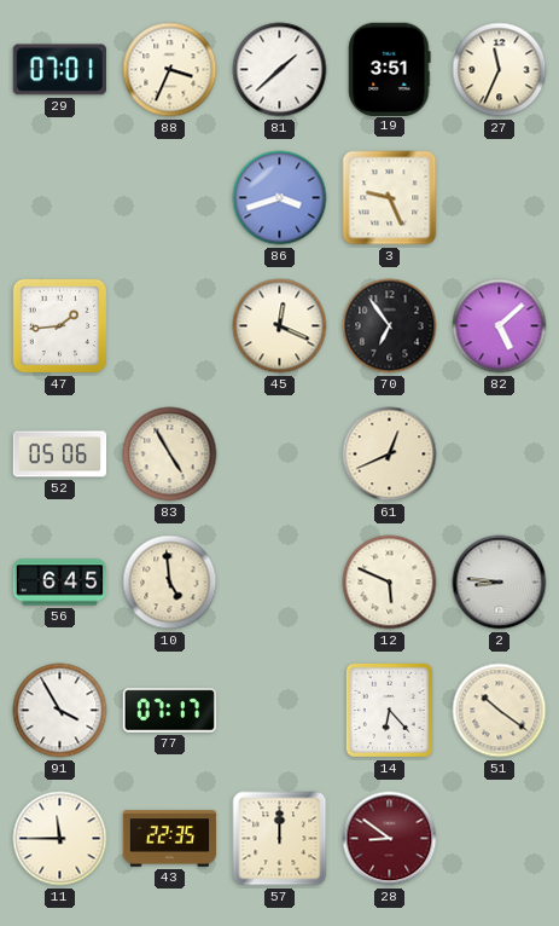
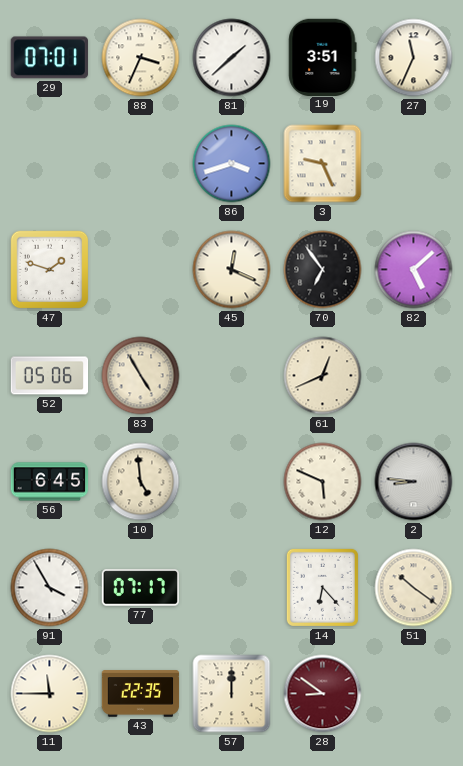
47: 1:44 -> 1:48
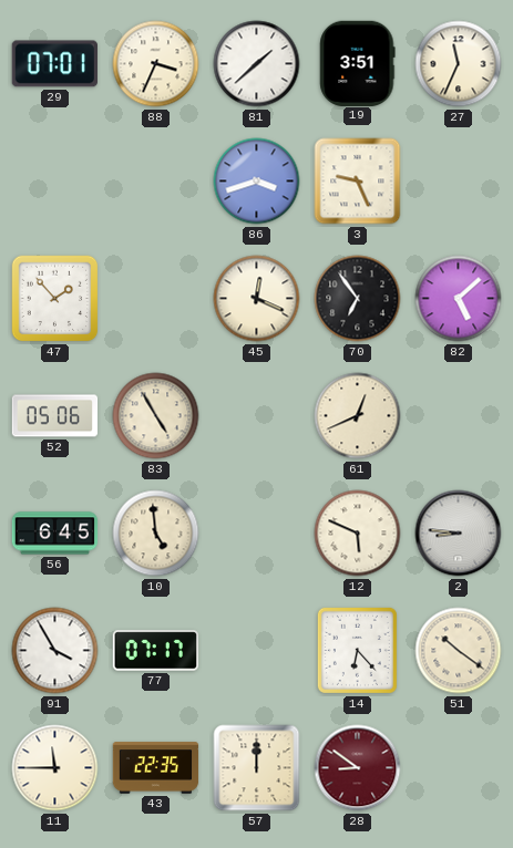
47: 1:48 -> 1:53
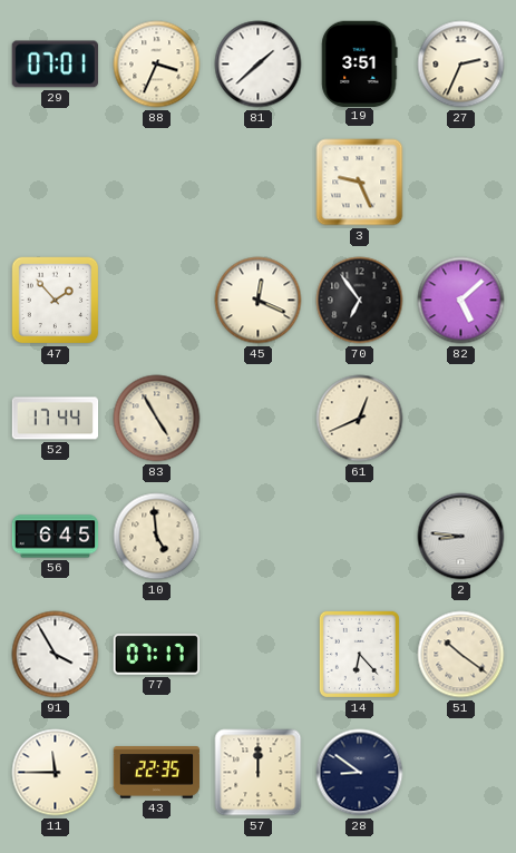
27: 11:34 -> 2:34
86: 3:42 -> none
52: 05:06 -> 17:44
12: 5:49 -> none
28 dial: burgundy -> navy
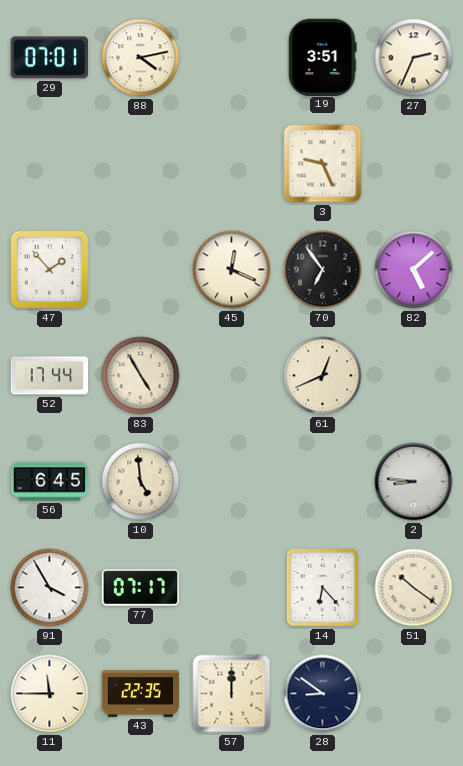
88: 3:34 -> 4:13
81: 1:38 -> none
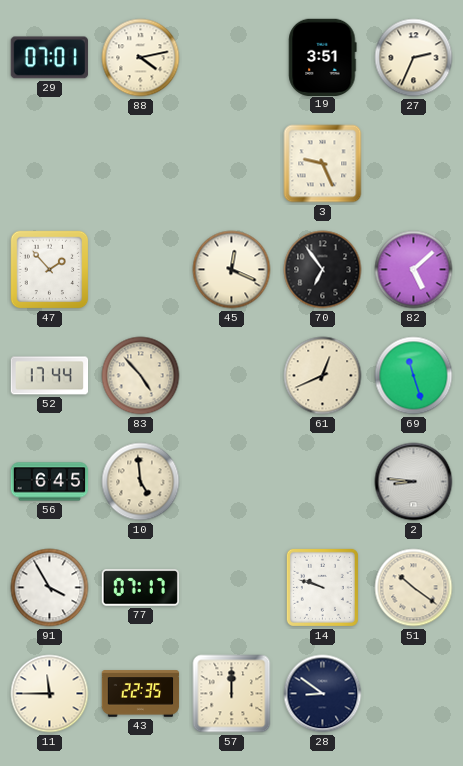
83: 4:55 -> 4:53
69: none -> 11:27
14: 6:23 -> 9:48
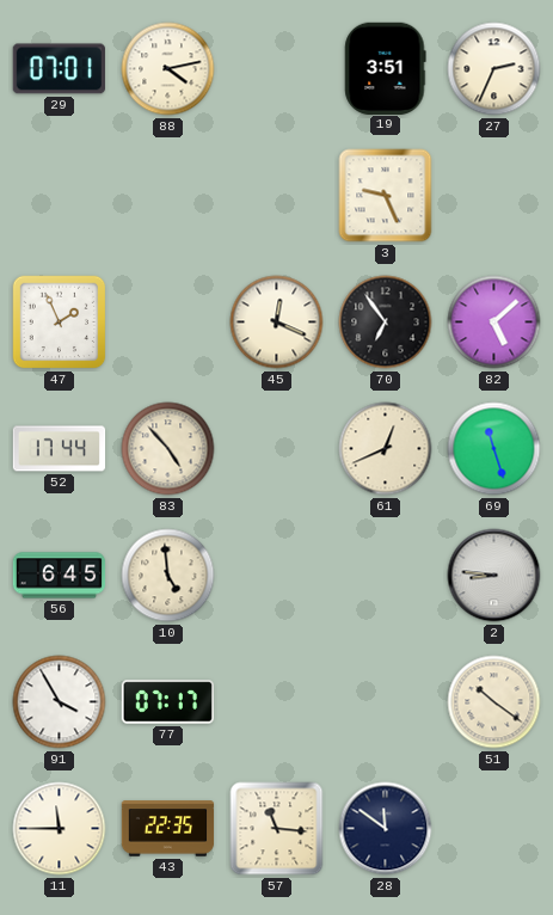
47: 1:53 -> 1:56
14: 9:48 -> none
57: 12:00 -> 11:16
28: 8:51 -> 11:51
